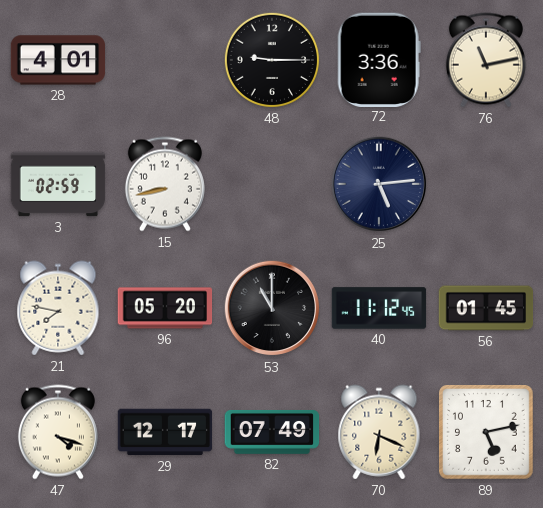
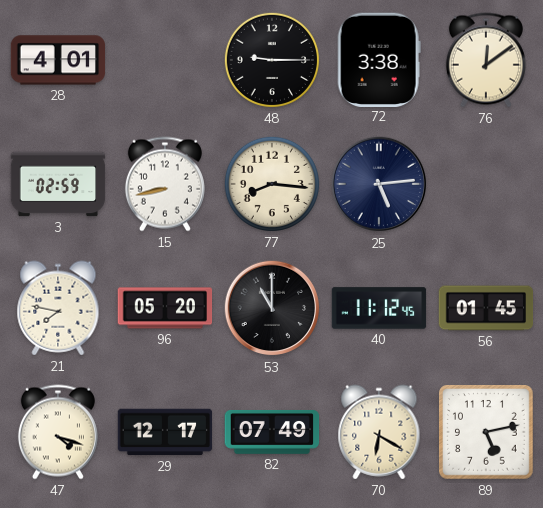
72: 3:36 -> 3:38
76: 11:13 -> 12:09
77: none -> 8:16
70: 6:19 -> 6:20
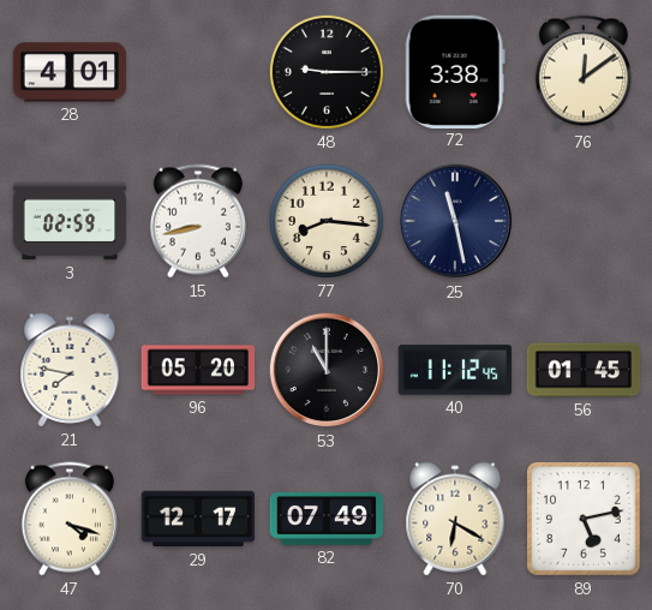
25: 5:14 -> 11:28
